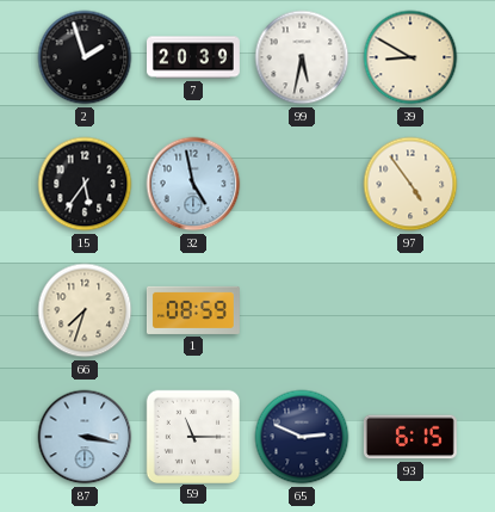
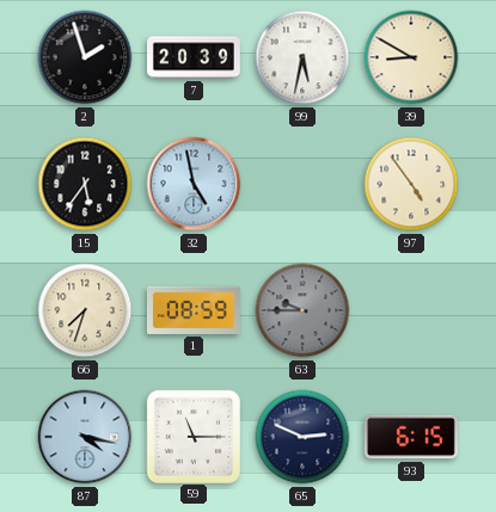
63: none -> 9:45
87: 3:17 -> 4:17
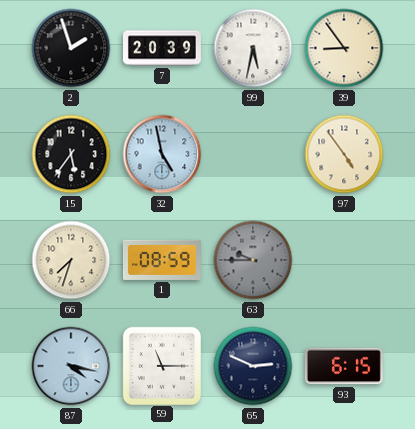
39: 8:50 -> 8:54
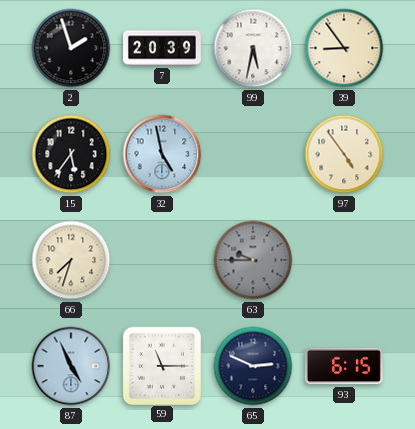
1: 08:59 -> none
87: 4:17 -> 4:56
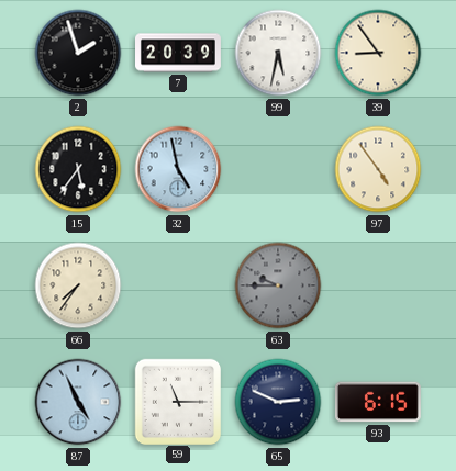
66: 7:33 -> 7:36
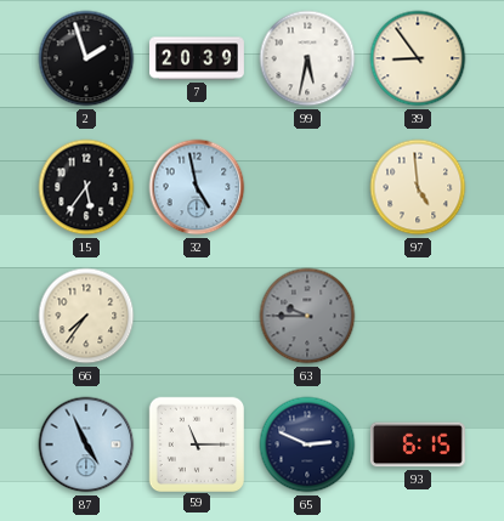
97: 4:54 -> 4:59
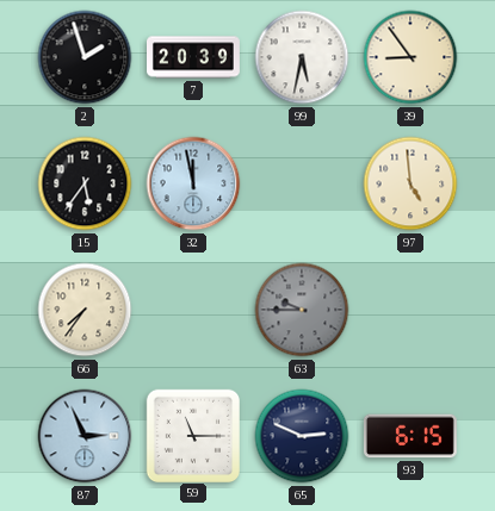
32: 4:58 -> 11:58
87: 4:56 -> 2:56
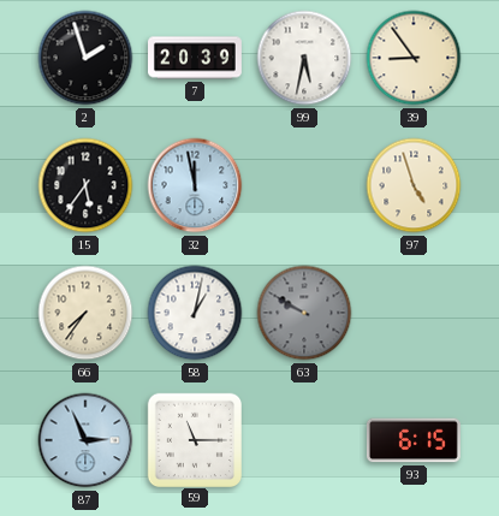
97: 4:59 -> 4:57
58: none -> 1:02
63: 9:45 -> 9:50
65: 2:49 -> none
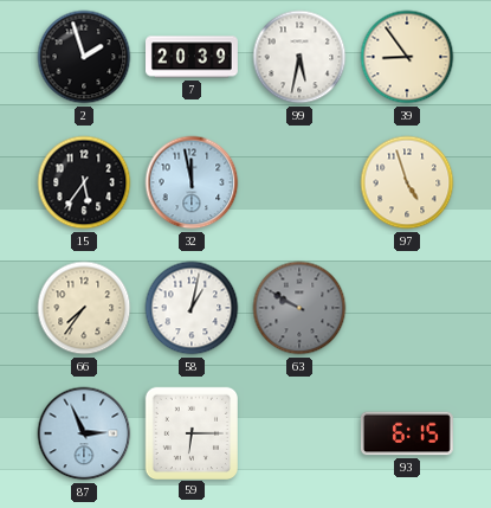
59: 11:15 -> 6:15
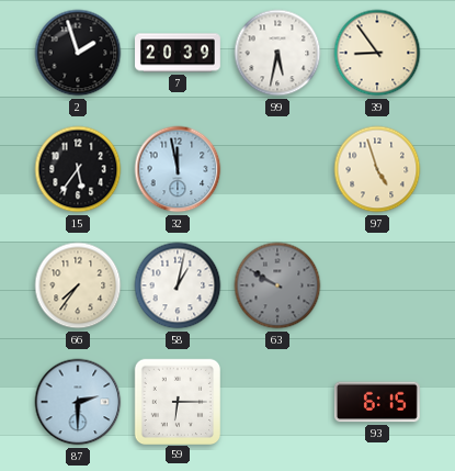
87: 2:56 -> 2:30
